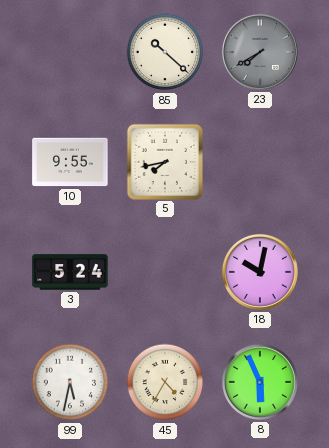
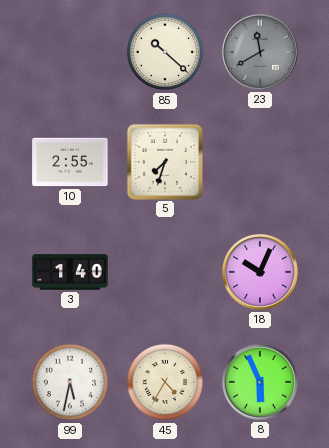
23: 7:40 -> 11:40
10: 9:55 -> 2:55
5: 7:43 -> 7:33
3: 5:24 -> 1:40
18: 10:02 -> 10:04
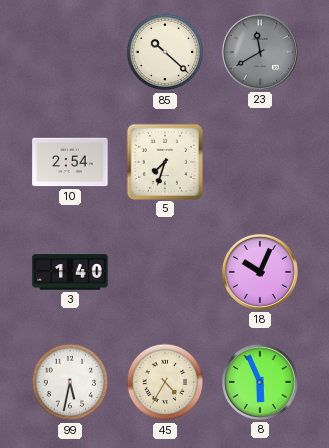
10: 2:55 -> 2:54
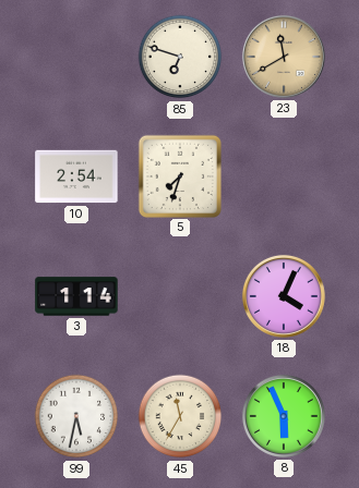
85: 10:22 -> 6:48
23 dial: grey -> champagne
3: 1:40 -> 1:14
18: 10:04 -> 4:04
45: 4:35 -> 11:35
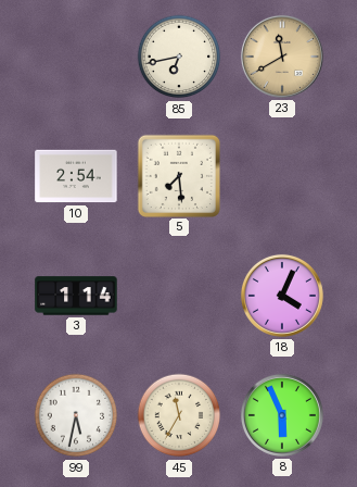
85: 6:48 -> 6:43
5: 7:33 -> 7:29
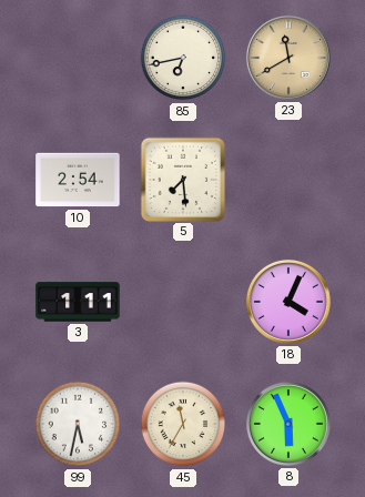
3: 1:14 -> 1:11
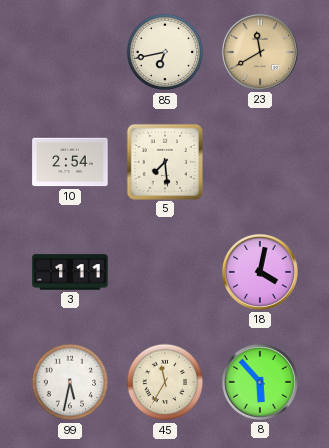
18: 4:04 -> 4:02
8: 5:56 -> 5:53
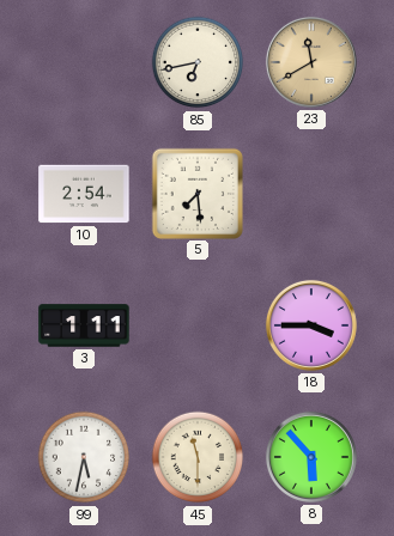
18: 4:02 -> 3:45
45: 11:35 -> 11:30
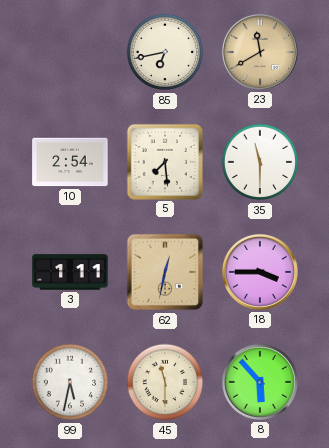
35: none -> 11:30
62: none -> 12:32
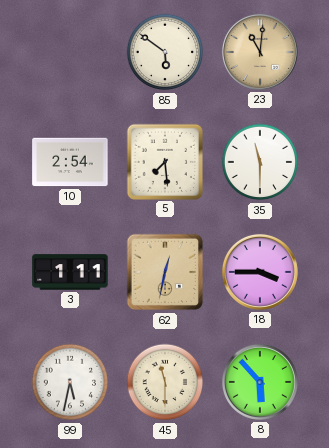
85: 6:43 -> 5:51
23: 11:40 -> 11:01
